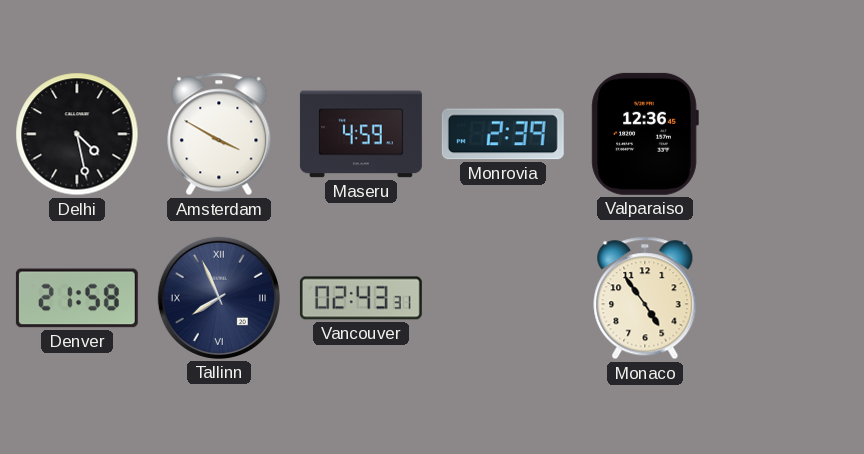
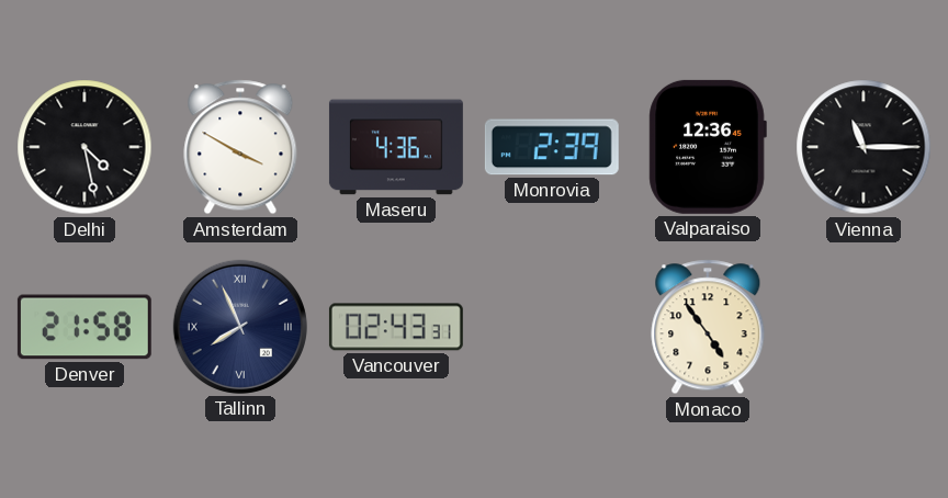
Maseru: 4:59 -> 4:36
Vienna: none -> 11:15
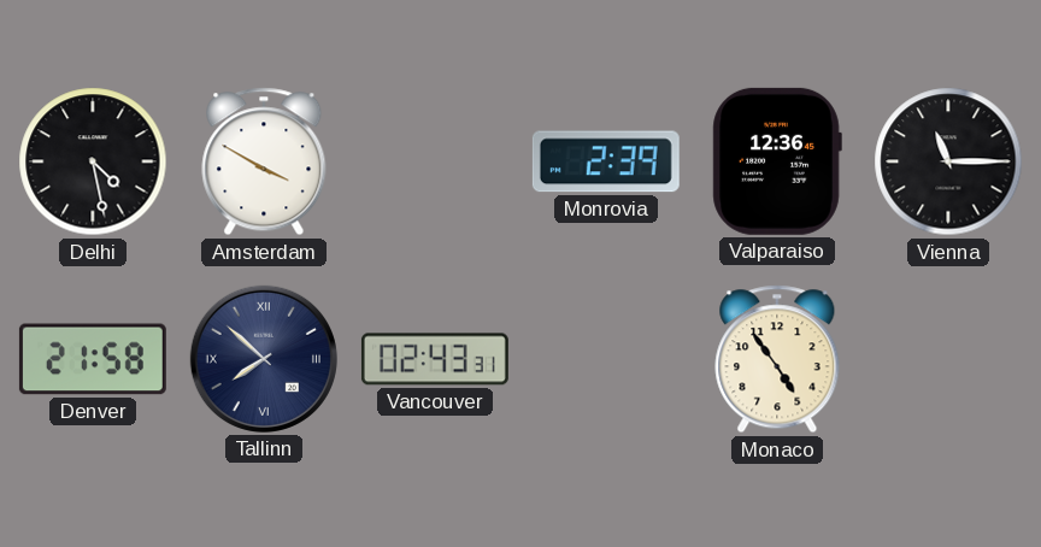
Maseru: 4:36 -> none
Tallinn: 7:56 -> 7:52
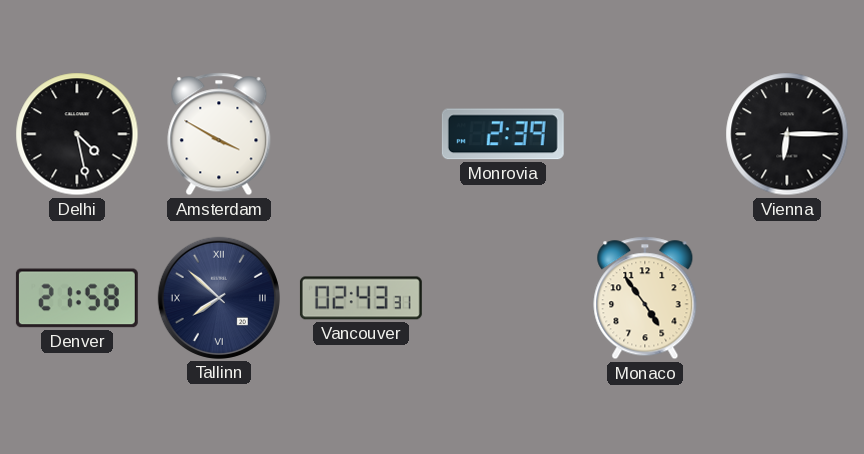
Valparaiso: 12:36 -> none
Vienna: 11:15 -> 6:15
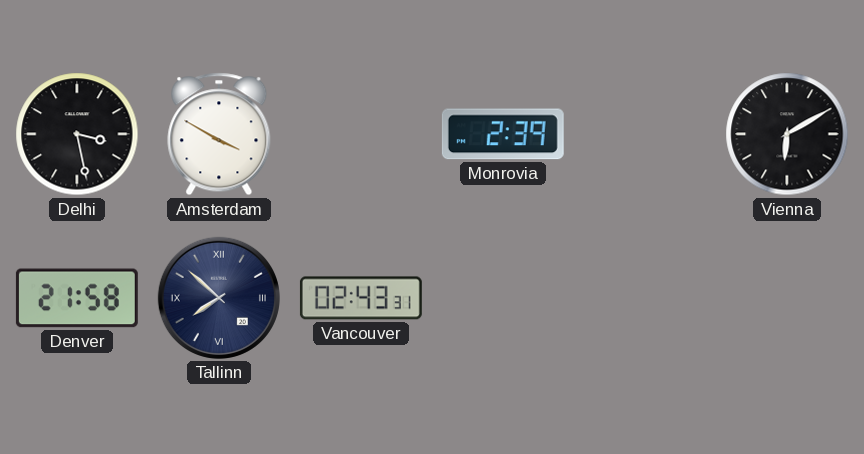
Delhi: 4:28 -> 3:28
Vienna: 6:15 -> 6:10
Monaco: 4:54 -> none
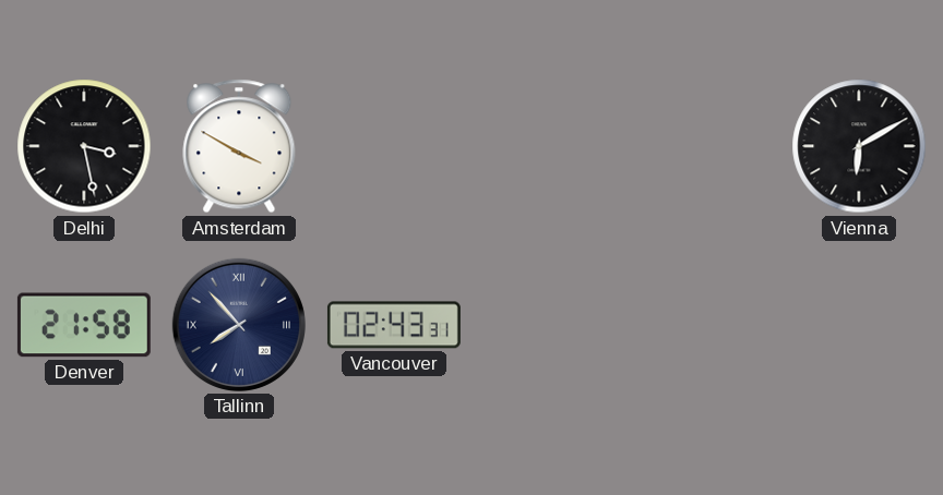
Monrovia: 2:39 -> none
Tallinn: 7:52 -> 7:53
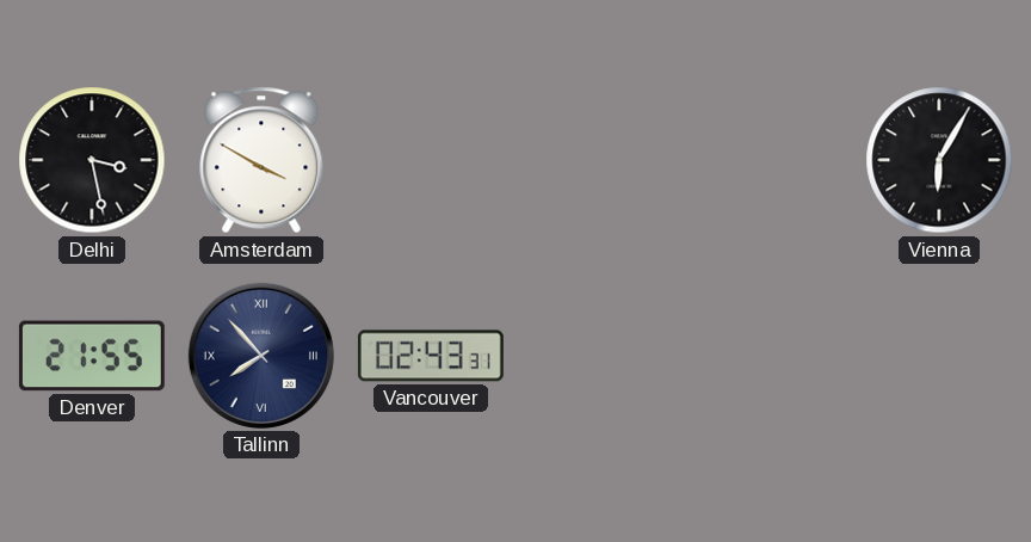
Vienna: 6:10 -> 6:05
Denver: 21:58 -> 21:55
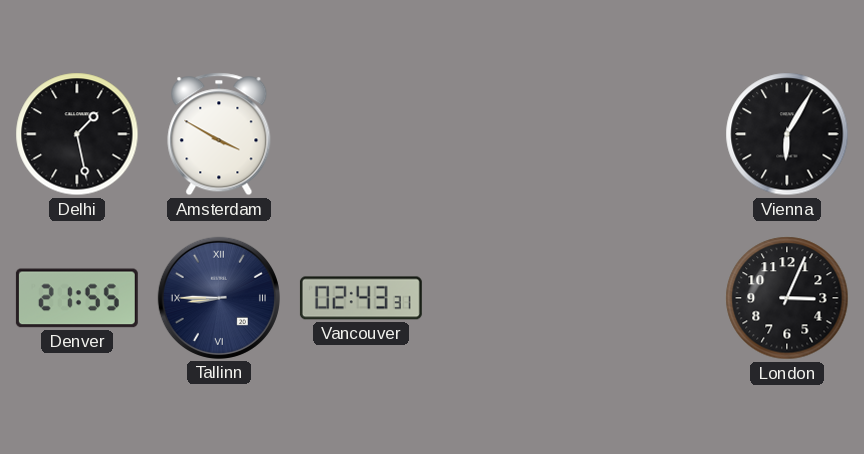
Delhi: 3:28 -> 1:28
Tallinn: 7:53 -> 8:45
London: none -> 3:04
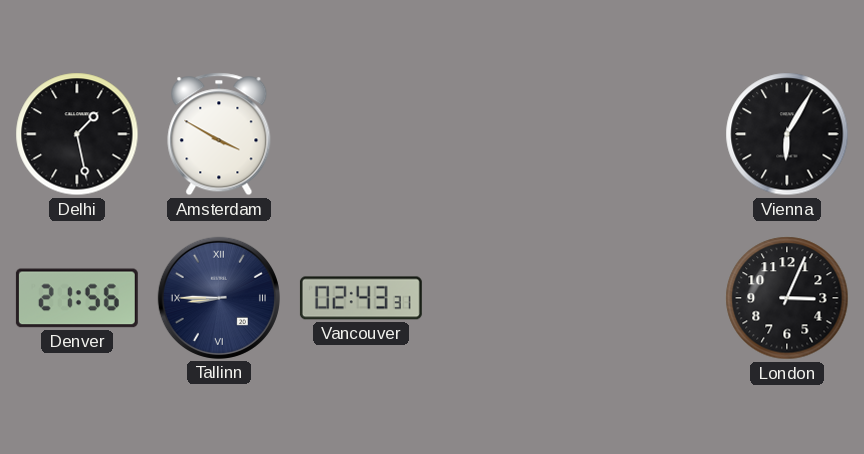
Denver: 21:55 -> 21:56
